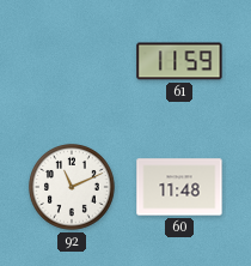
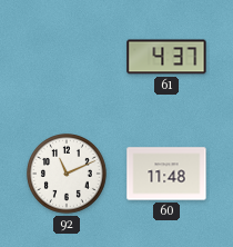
61: 11:59 -> 4:37
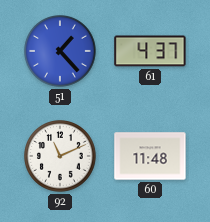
51: none -> 1:23
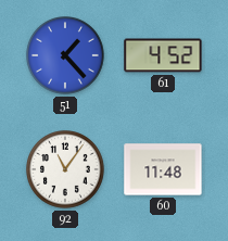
61: 4:37 -> 4:52
92: 11:11 -> 11:06
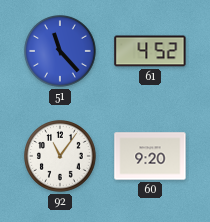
51: 1:23 -> 11:23
60: 11:48 -> 9:20
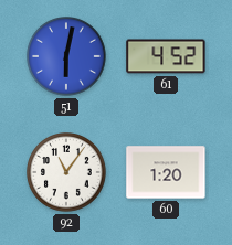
51: 11:23 -> 6:02
60: 9:20 -> 1:20
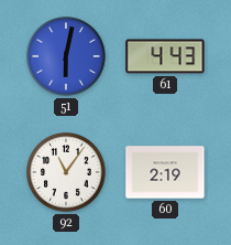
61: 4:52 -> 4:43
60: 1:20 -> 2:19
